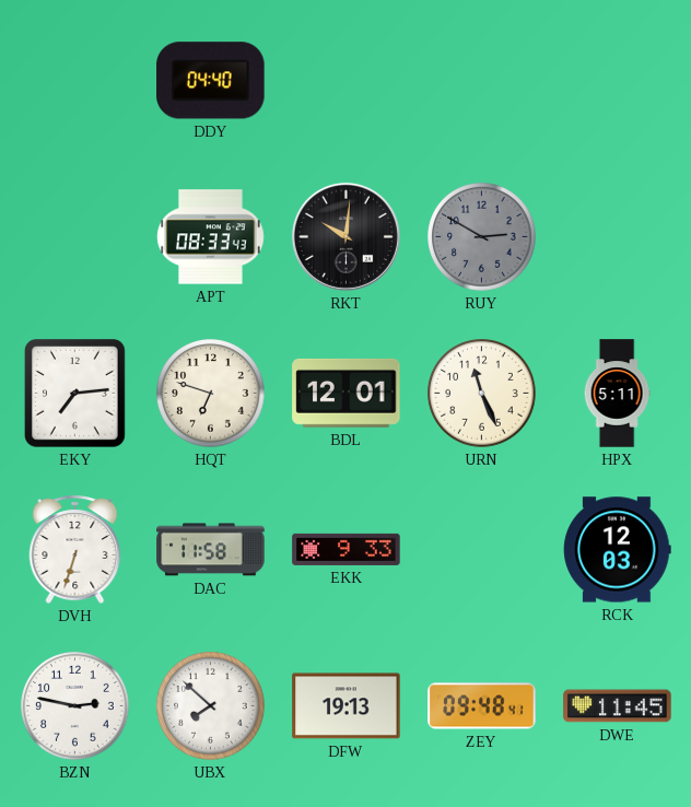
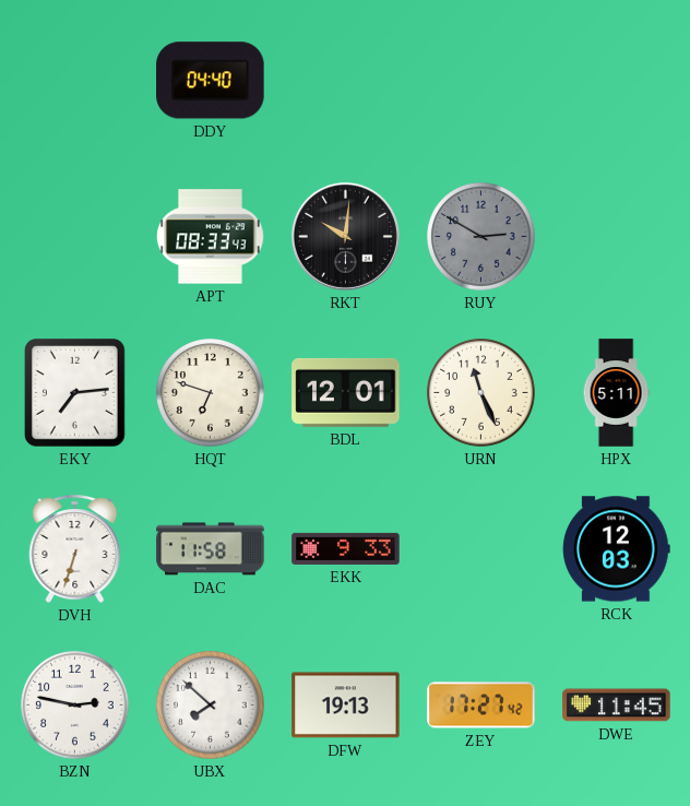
ZEY: 09:48 -> 17:27
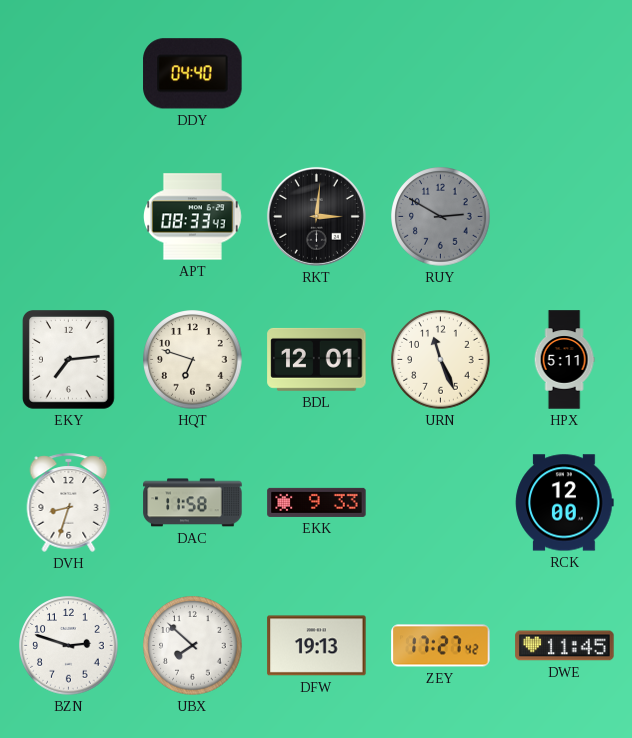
RKT: 10:01 -> 3:01
DVH: 6:33 -> 8:33
RCK: 12:03 -> 12:00
BZN: 2:47 -> 2:48
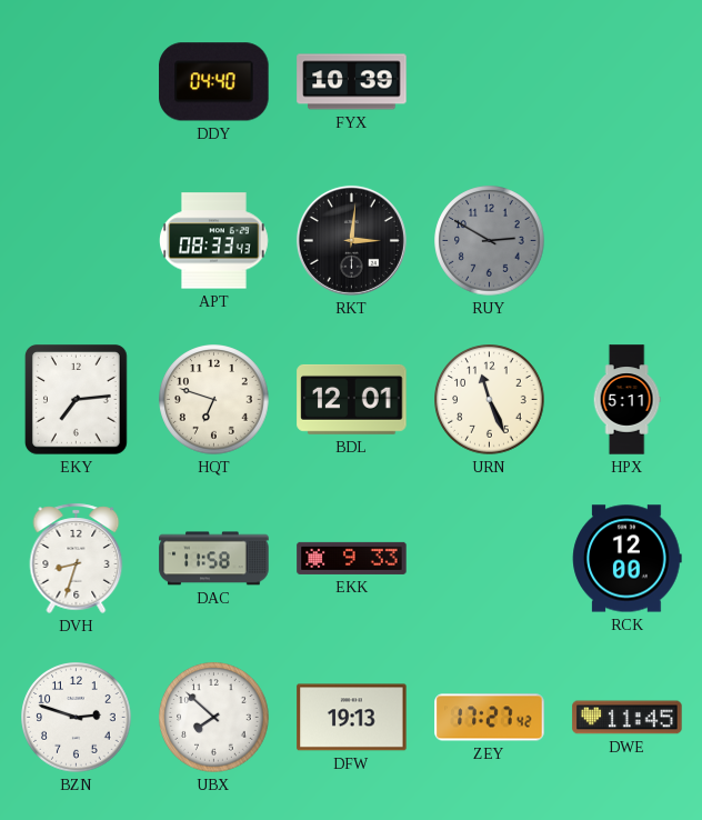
FYX: none -> 10:39
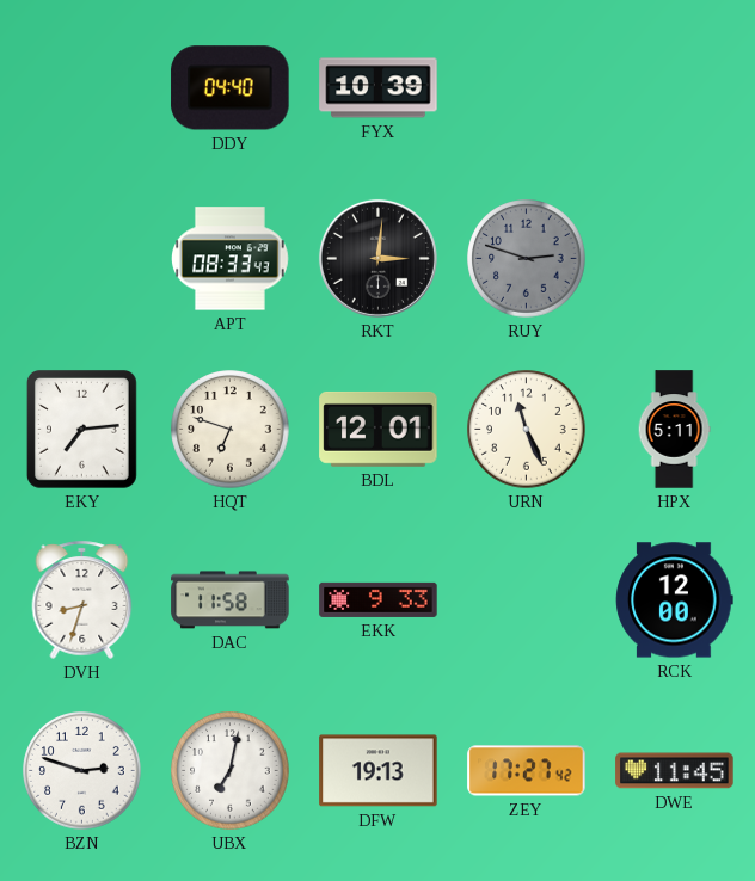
RUY: 2:50 -> 2:48
UBX: 7:52 -> 7:02
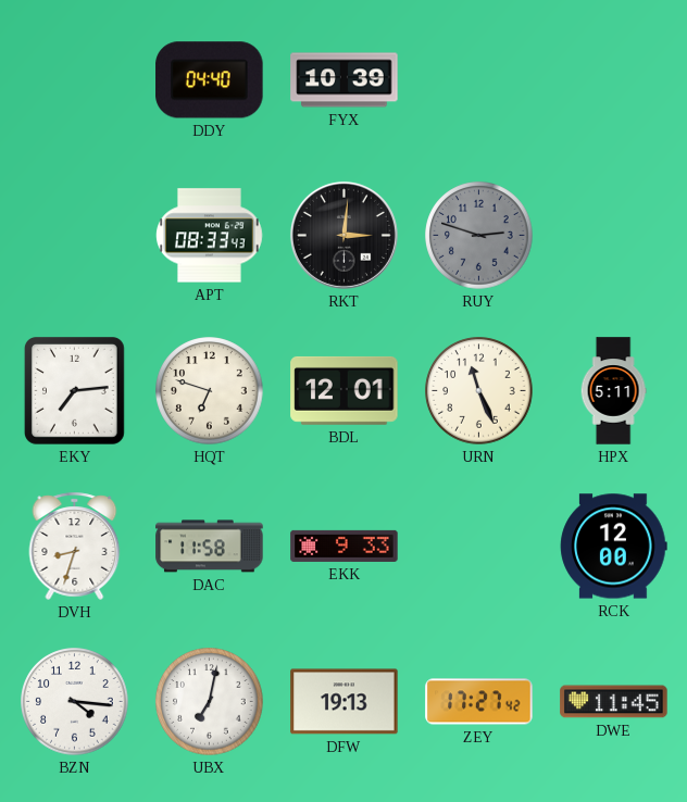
BZN: 2:48 -> 4:16
